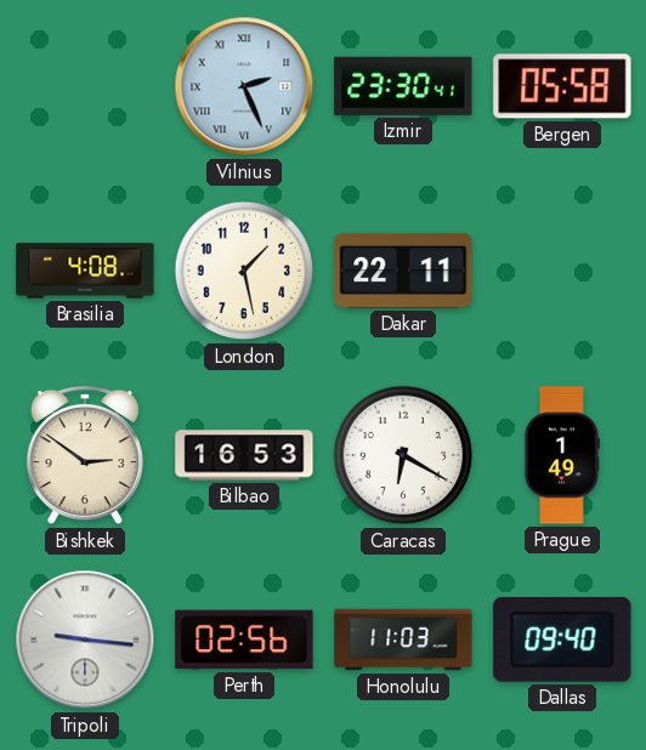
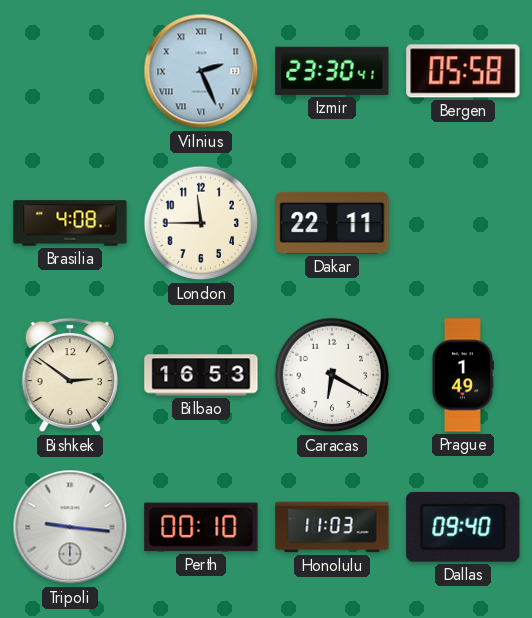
London: 1:28 -> 11:45
Perth: 02:56 -> 00:10
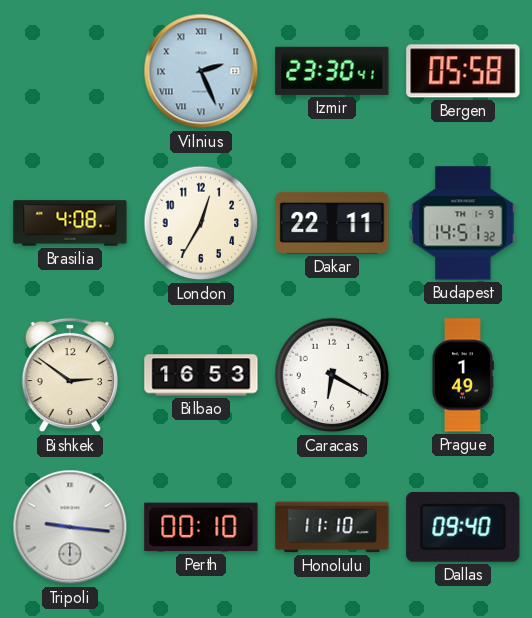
London: 11:45 -> 12:35
Budapest: none -> 14:51
Honolulu: 11:03 -> 11:10
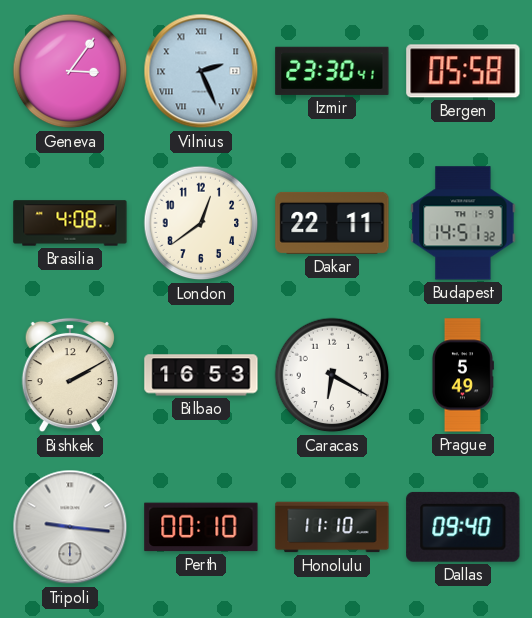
Geneva: none -> 3:06
London: 12:35 -> 12:39
Bishkek: 2:51 -> 2:10
Prague: 1:49 -> 5:49
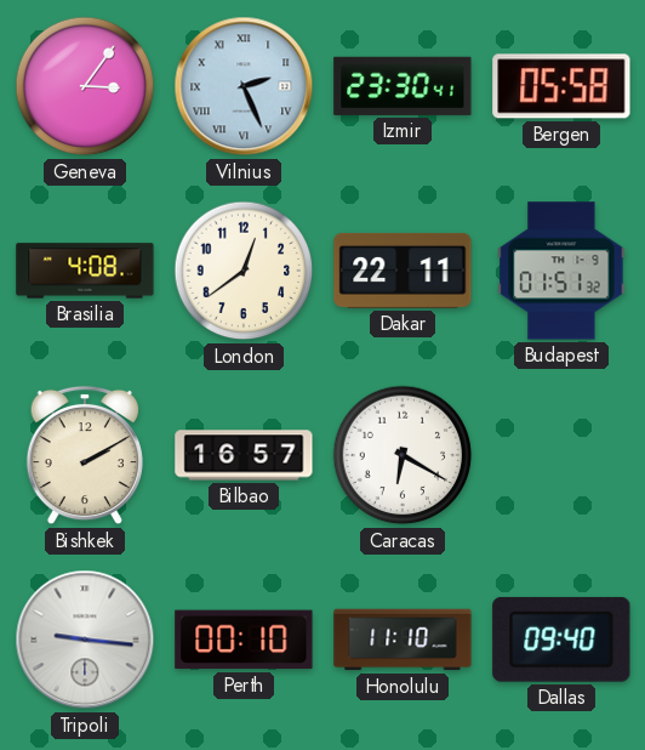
Budapest: 14:51 -> 01:51
Bilbao: 16:53 -> 16:57
Prague: 5:49 -> none
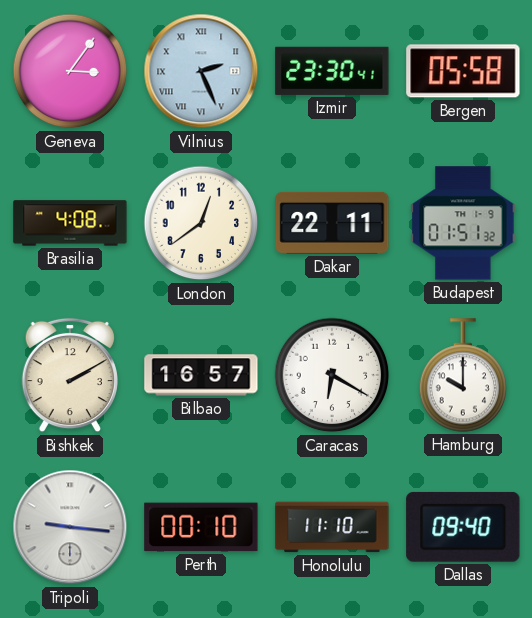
Hamburg: none -> 10:00
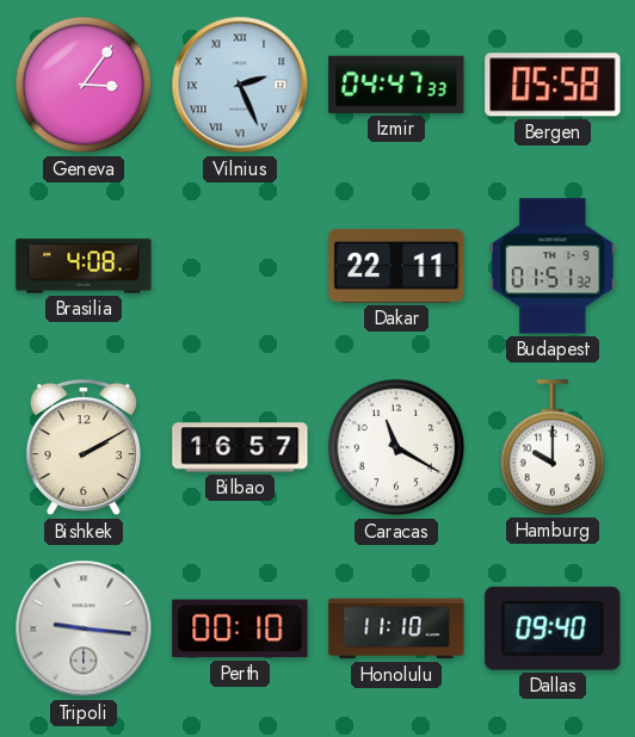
Izmir: 23:30 -> 04:47
London: 12:39 -> none
Caracas: 6:20 -> 11:20
